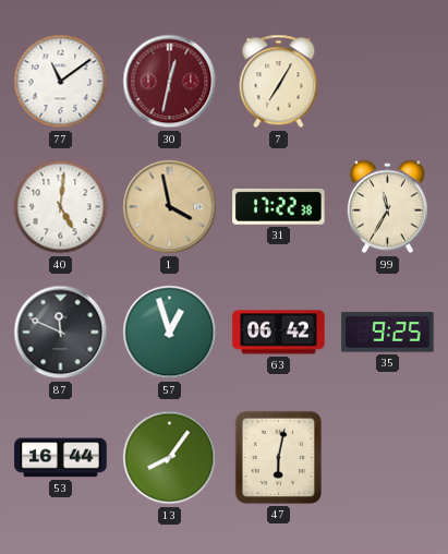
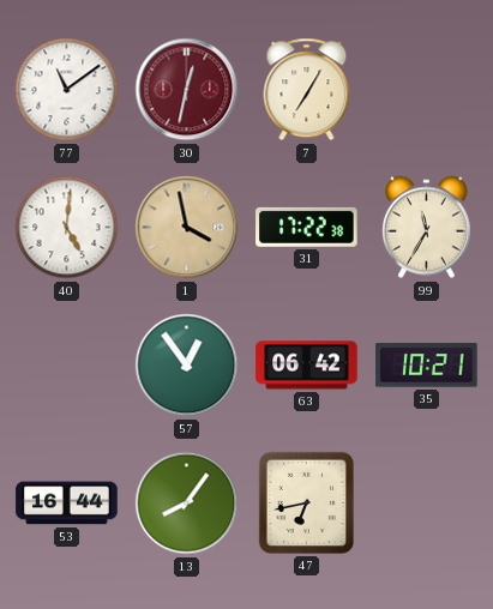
87: 11:49 -> none
57: 12:57 -> 12:54
35: 9:25 -> 10:21
47: 6:02 -> 6:43
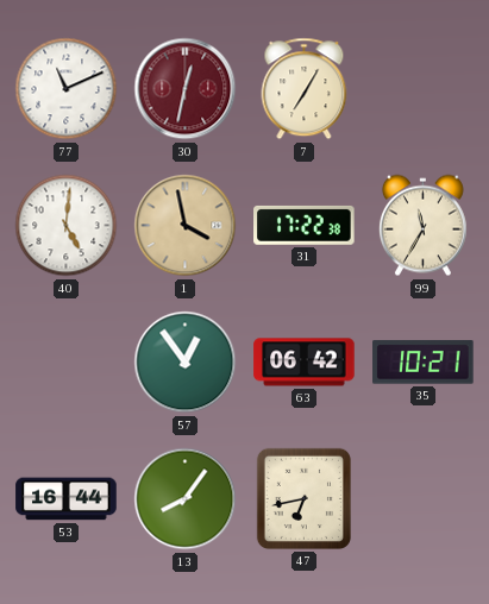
77: 11:09 -> 11:11
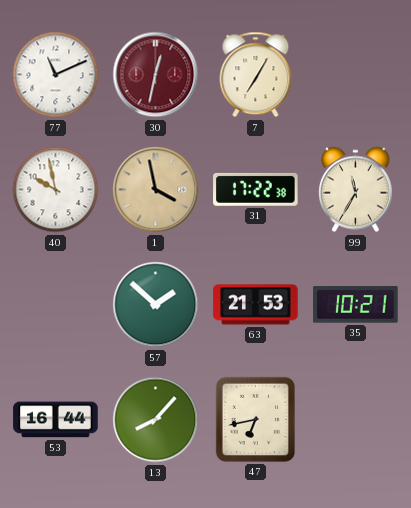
40: 5:01 -> 9:58
57: 12:54 -> 1:52
63: 06:42 -> 21:53
13: 8:06 -> 8:07
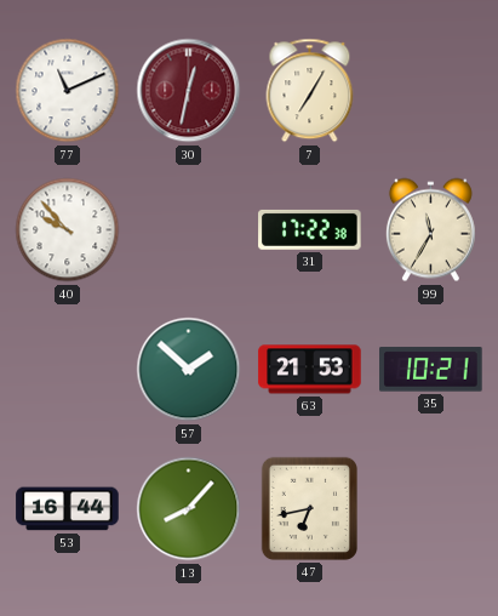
40: 9:58 -> 9:53
1: 3:58 -> none
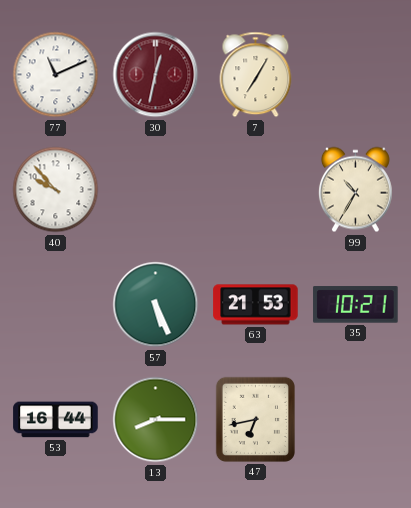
31: 17:22 -> none
99: 11:35 -> 10:35
57: 1:52 -> 5:26
13: 8:07 -> 8:15
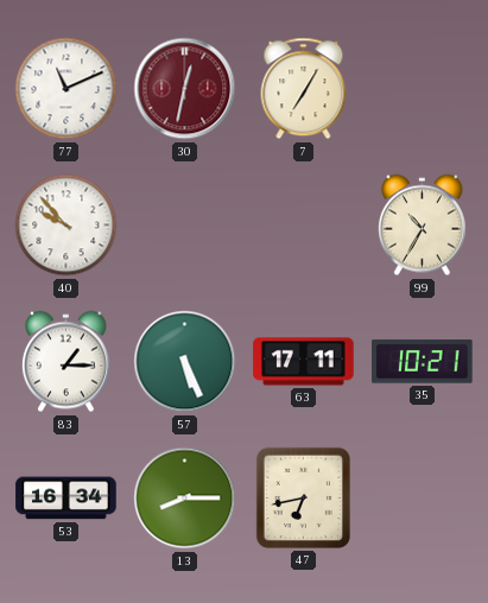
83: none -> 1:15
63: 21:53 -> 17:11
53: 16:44 -> 16:34
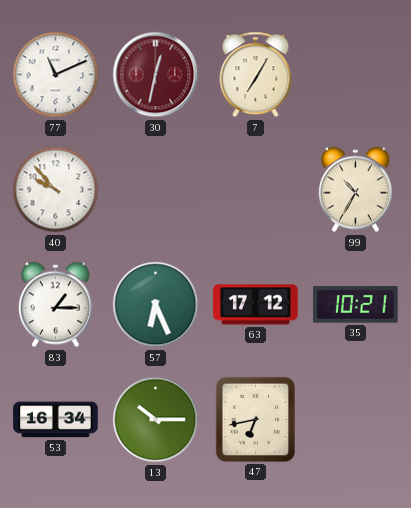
57: 5:26 -> 6:26
63: 17:11 -> 17:12
13: 8:15 -> 10:15
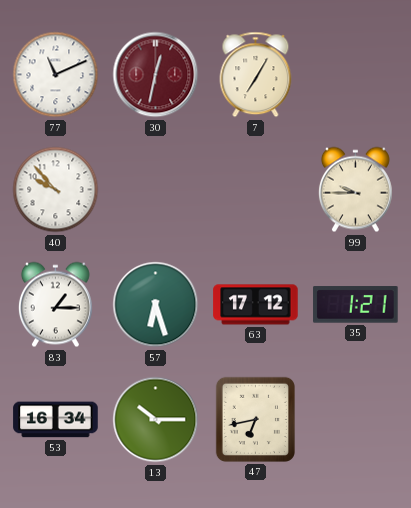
99: 10:35 -> 9:45
57: 6:26 -> 6:27
35: 10:21 -> 1:21
